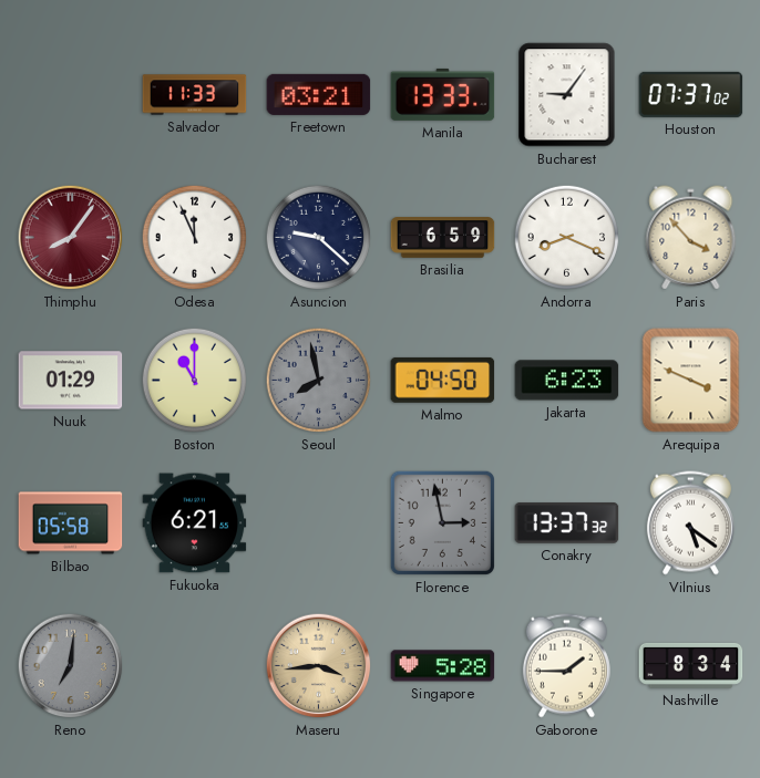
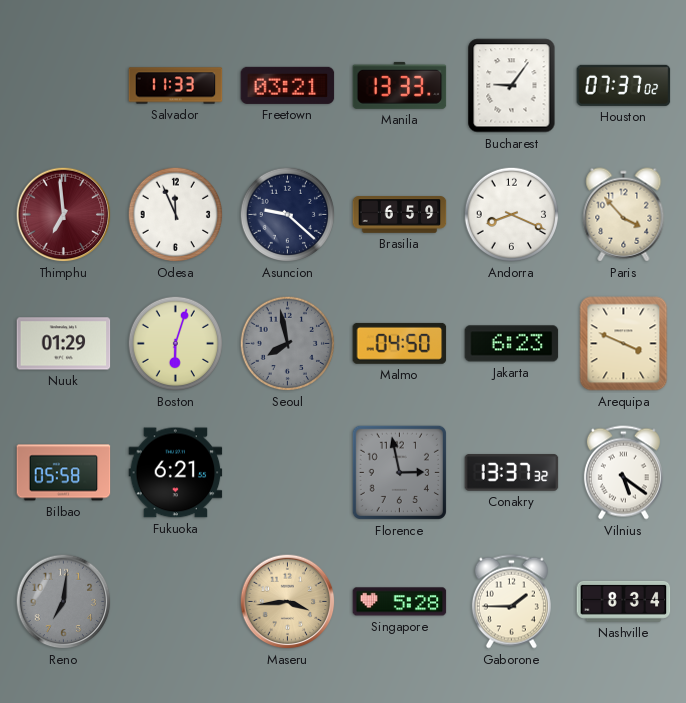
Thimphu: 8:06 -> 6:59
Boston: 11:00 -> 6:03
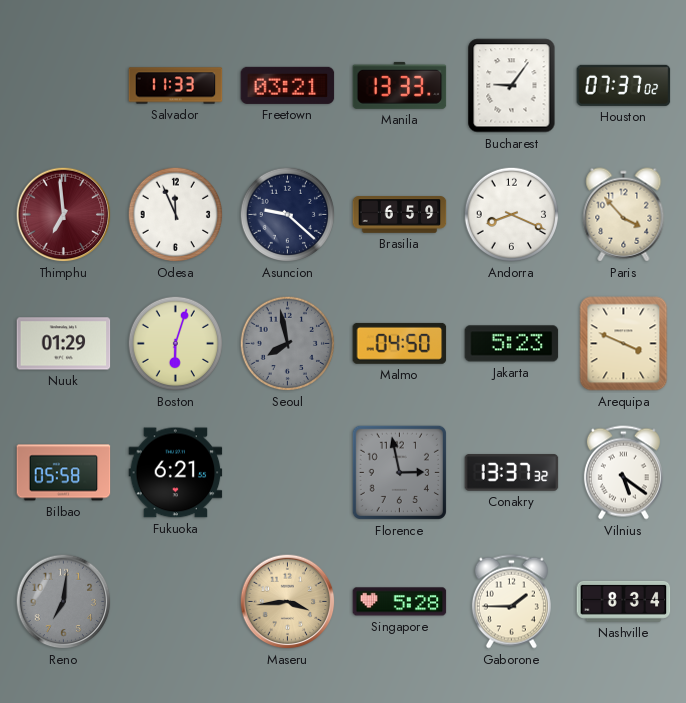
Jakarta: 6:23 -> 5:23
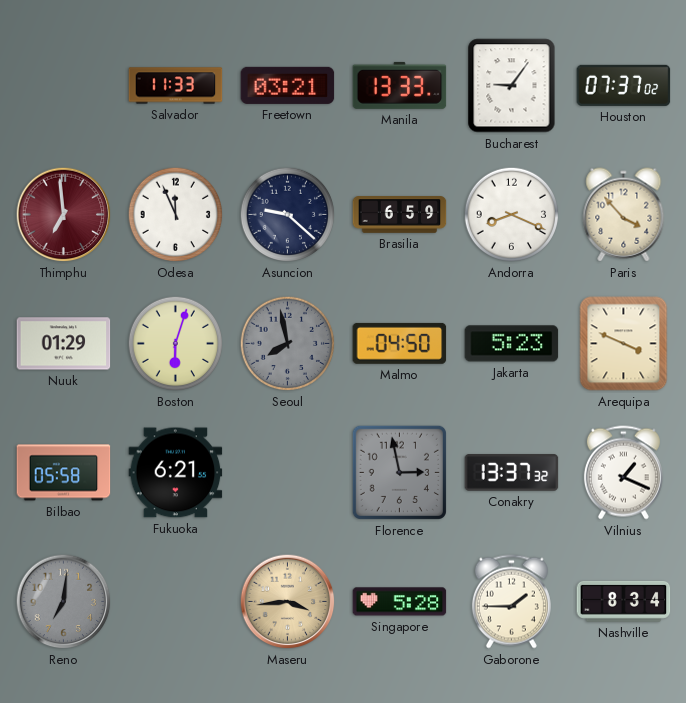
Vilnius: 5:21 -> 1:19
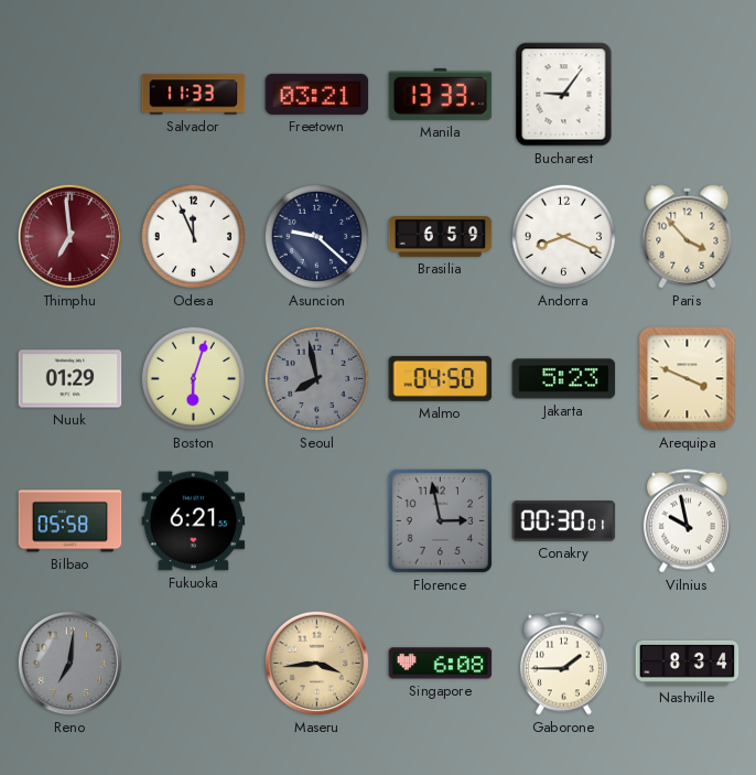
Houston: 07:37 -> none
Conakry: 13:37 -> 00:30
Vilnius: 1:19 -> 9:58
Singapore: 5:28 -> 6:08
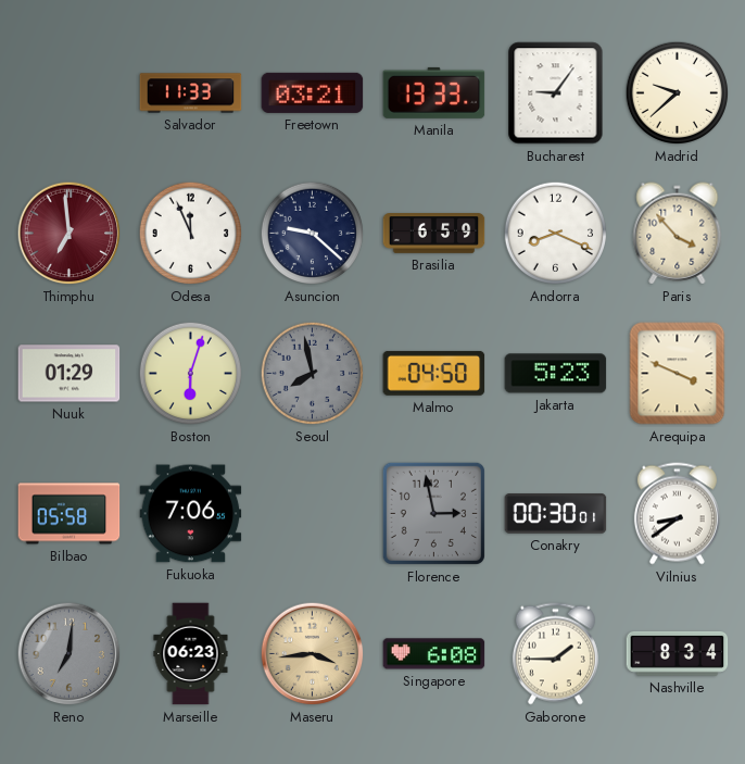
Madrid: none -> 9:38
Fukuoka: 6:21 -> 7:06
Vilnius: 9:58 -> 8:39
Marseille: none -> 06:23
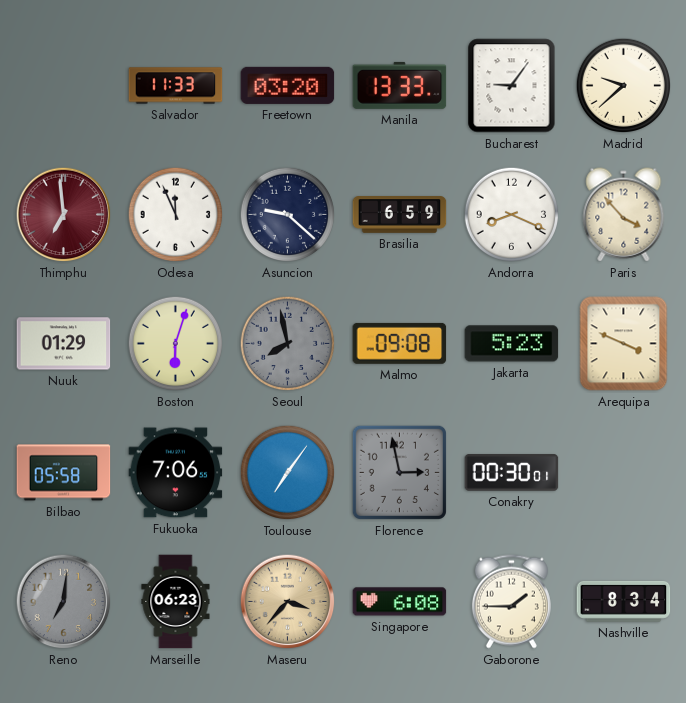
Freetown: 03:21 -> 03:20
Malmo: 04:50 -> 09:08
Toulouse: none -> 7:06
Vilnius: 8:39 -> none
Maseru: 3:44 -> 3:37
